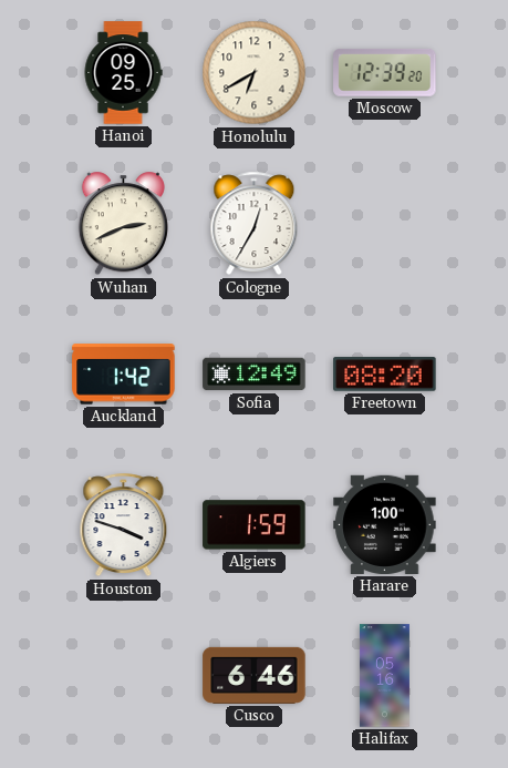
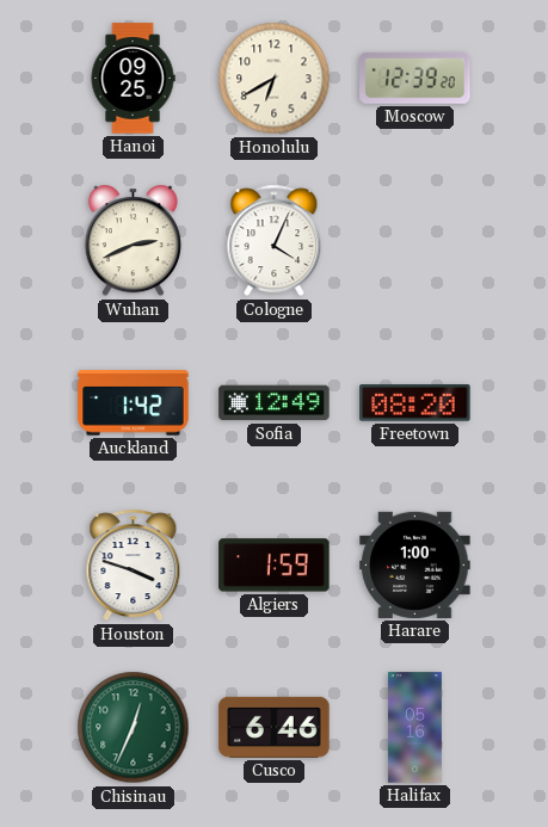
Cologne: 12:35 -> 4:04
Chisinau: none -> 12:34
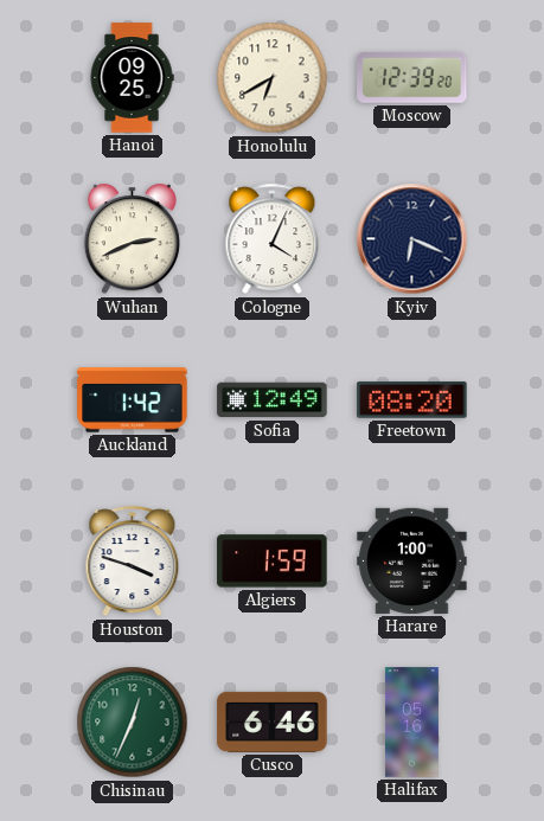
Kyiv: none -> 6:19
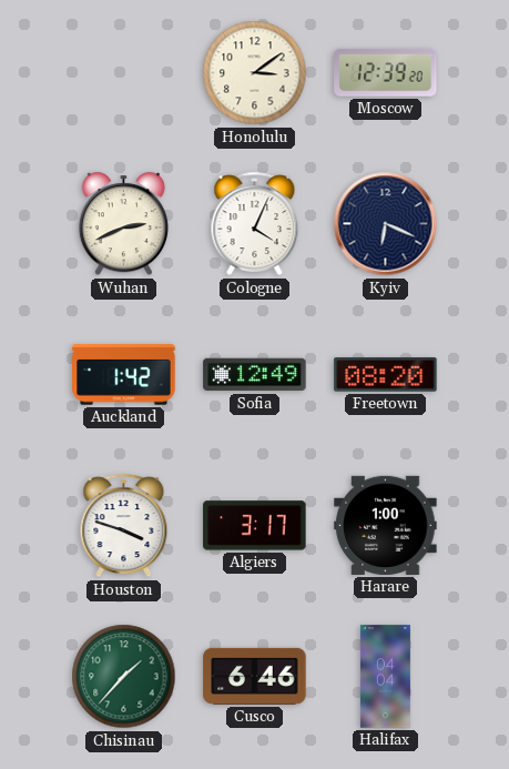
Hanoi: 09:25 -> none
Honolulu: 6:40 -> 3:09
Algiers: 1:59 -> 3:17
Chisinau: 12:34 -> 1:37
Halifax: 05:16 -> 04:04
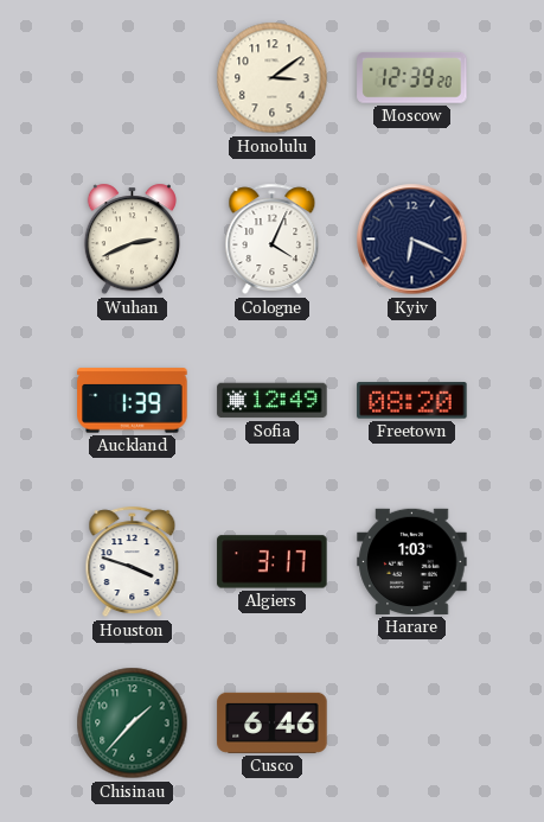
Auckland: 1:42 -> 1:39
Harare: 1:00 -> 1:03
Halifax: 04:04 -> none
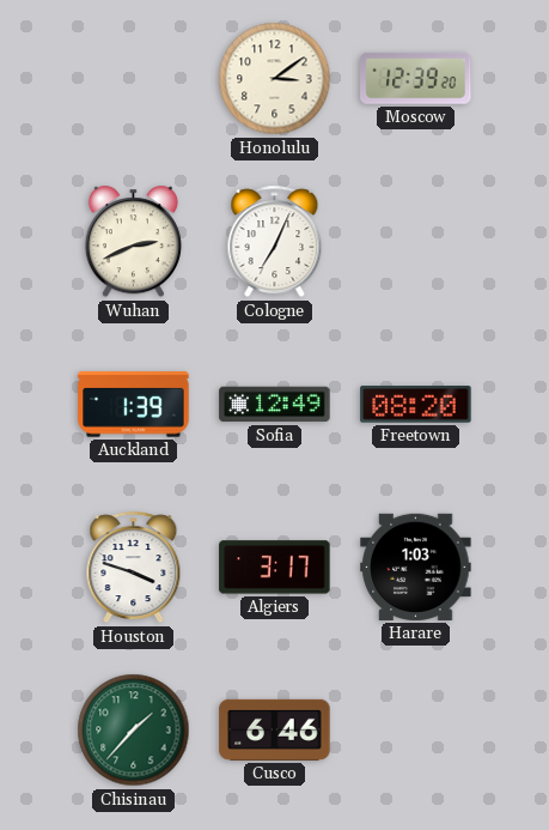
Cologne: 4:04 -> 7:04
Kyiv: 6:19 -> none
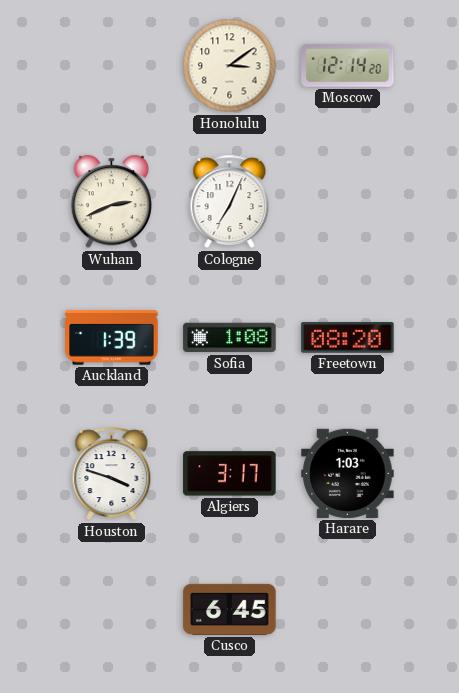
Moscow: 12:39 -> 12:14
Sofia: 12:49 -> 1:08
Chisinau: 1:37 -> none
Cusco: 6:46 -> 6:45
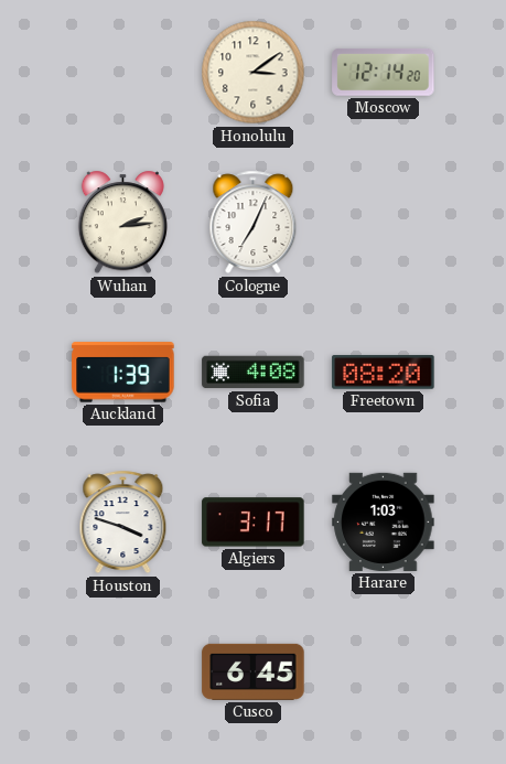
Wuhan: 2:41 -> 2:14
Sofia: 1:08 -> 4:08
